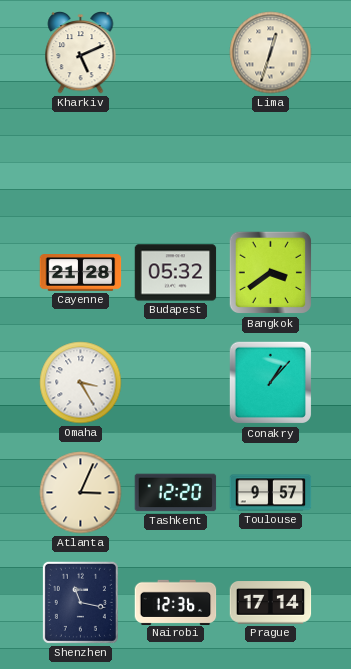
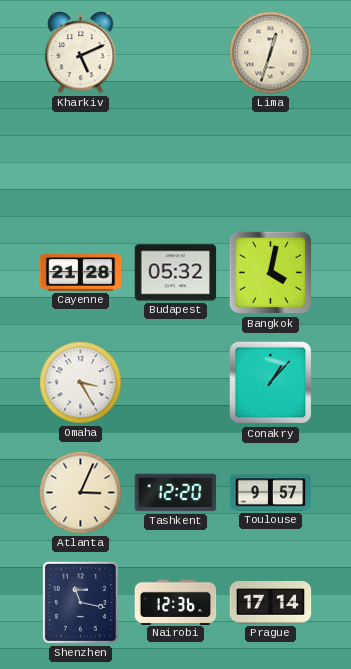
Bangkok: 3:39 -> 4:02
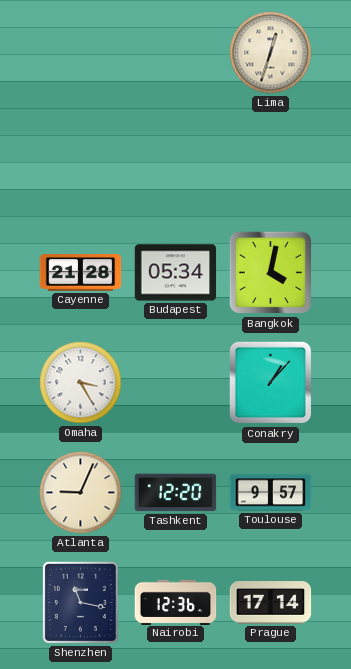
Kharkiv: 5:11 -> none
Budapest: 05:32 -> 05:34
Atlanta: 3:04 -> 9:04
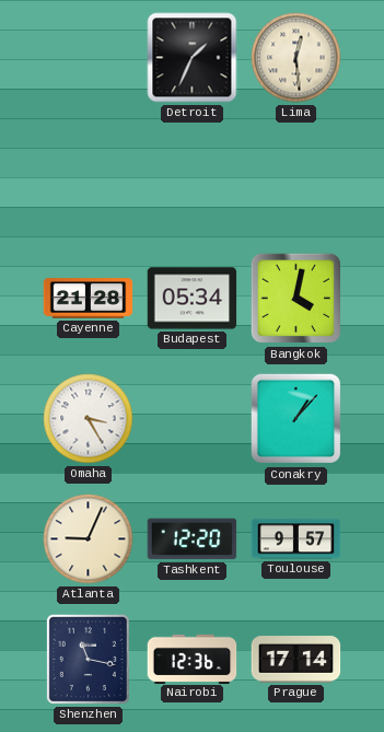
Detroit: none -> 1:34
Lima: 12:33 -> 12:29
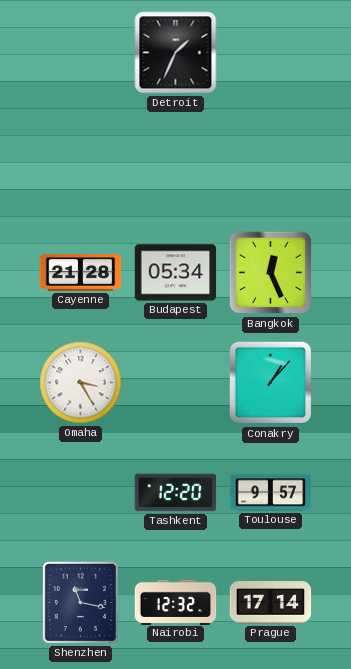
Lima: 12:29 -> none
Bangkok: 4:02 -> 12:26
Atlanta: 9:04 -> none
Nairobi: 12:36 -> 12:32
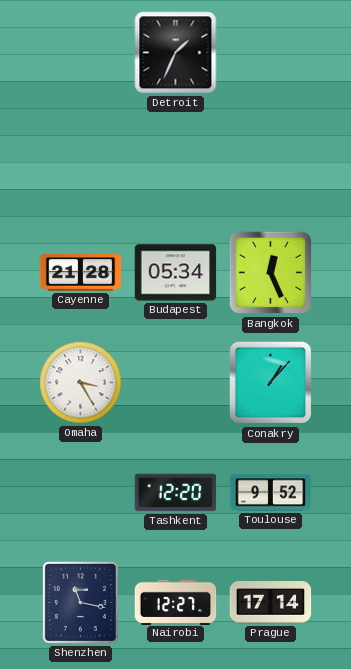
Toulouse: 9:57 -> 9:52
Nairobi: 12:32 -> 12:27
